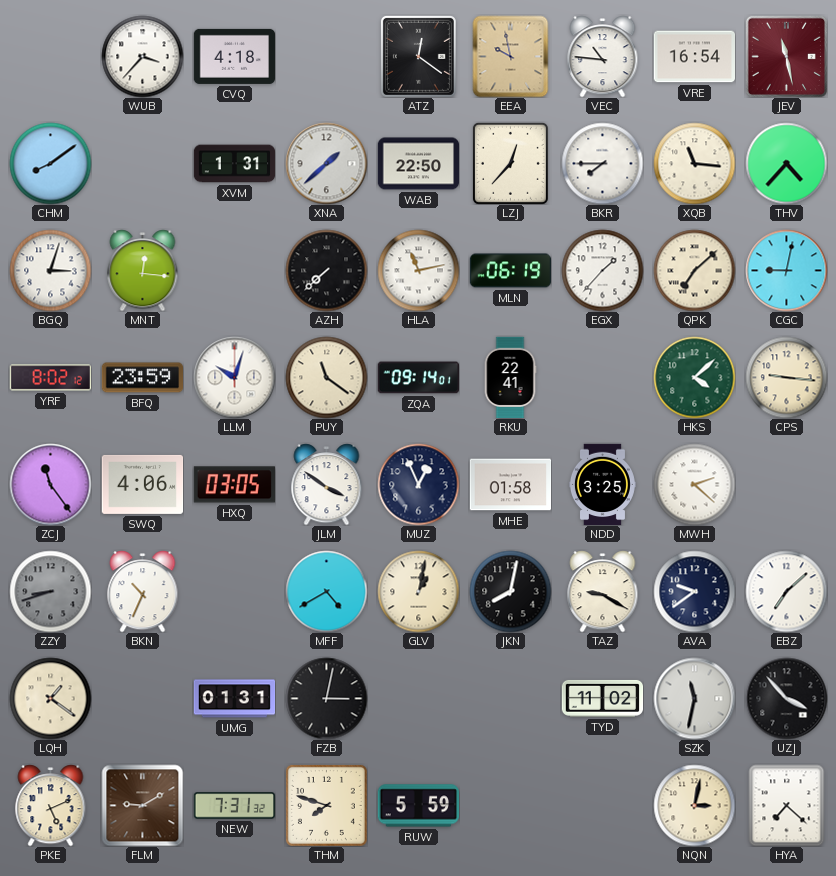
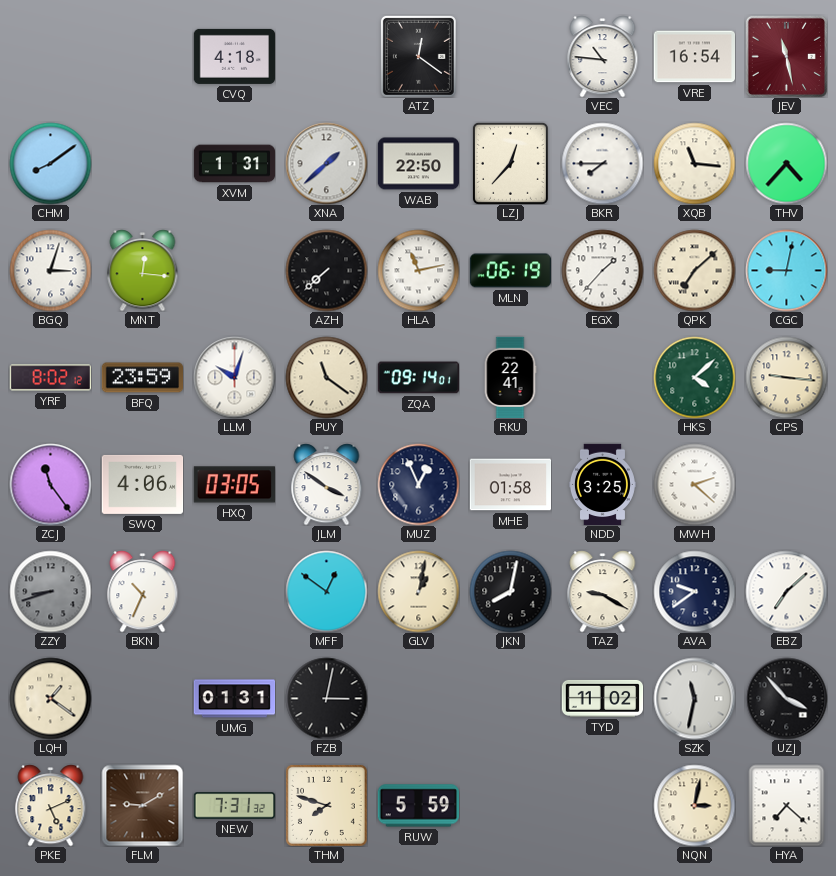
WUB: 3:37 -> none
EEA: 9:58 -> none
MFF: 4:40 -> 12:51
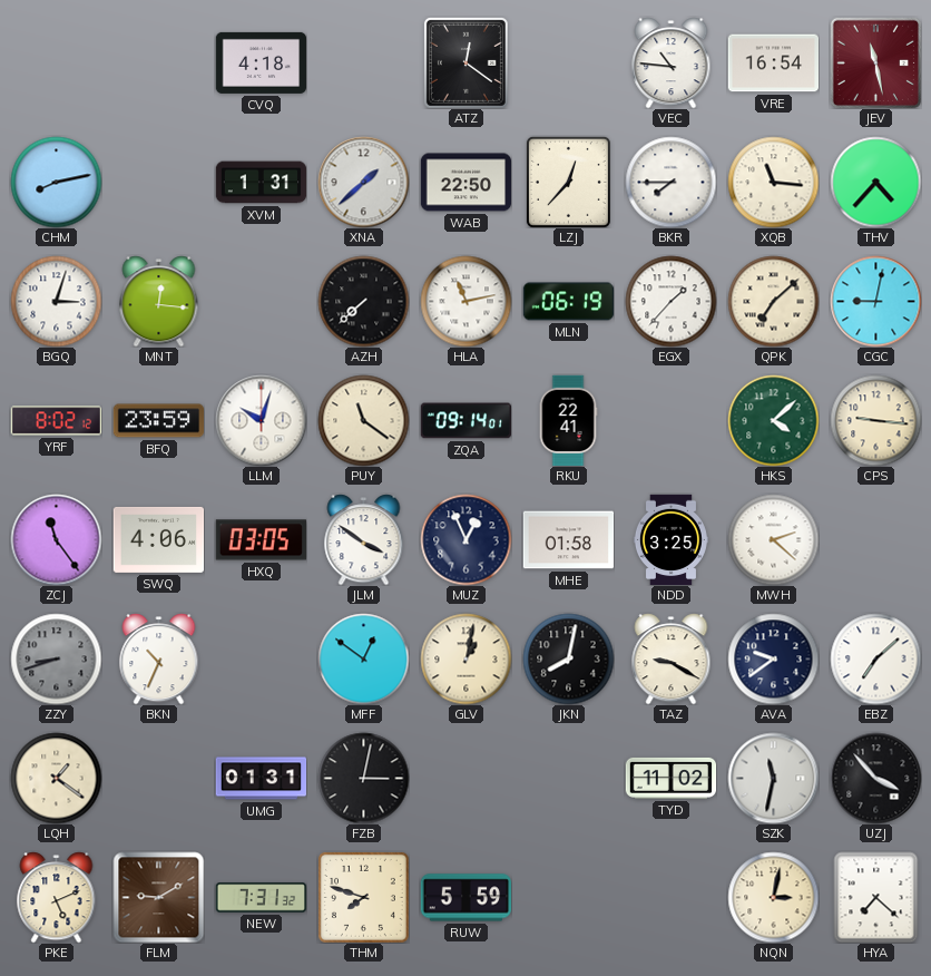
CHM: 8:09 -> 8:13
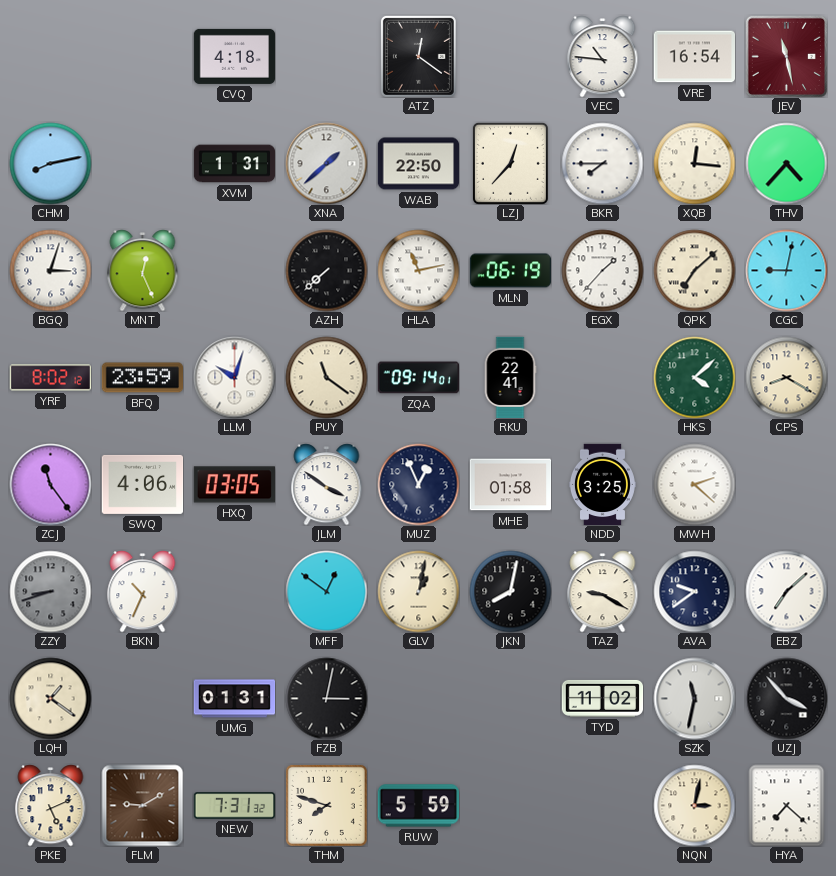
XQB: 11:16 -> 12:16
MNT: 12:16 -> 12:26
CPS: 9:16 -> 8:20
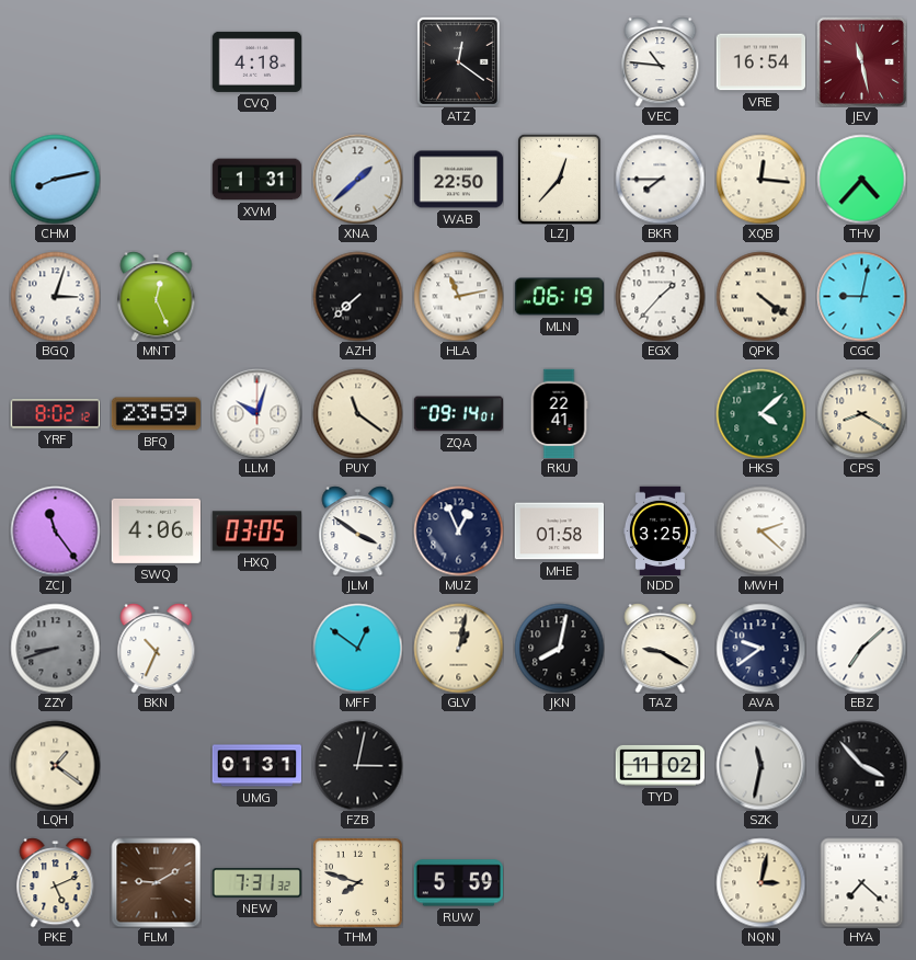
QPK: 7:08 -> 4:21
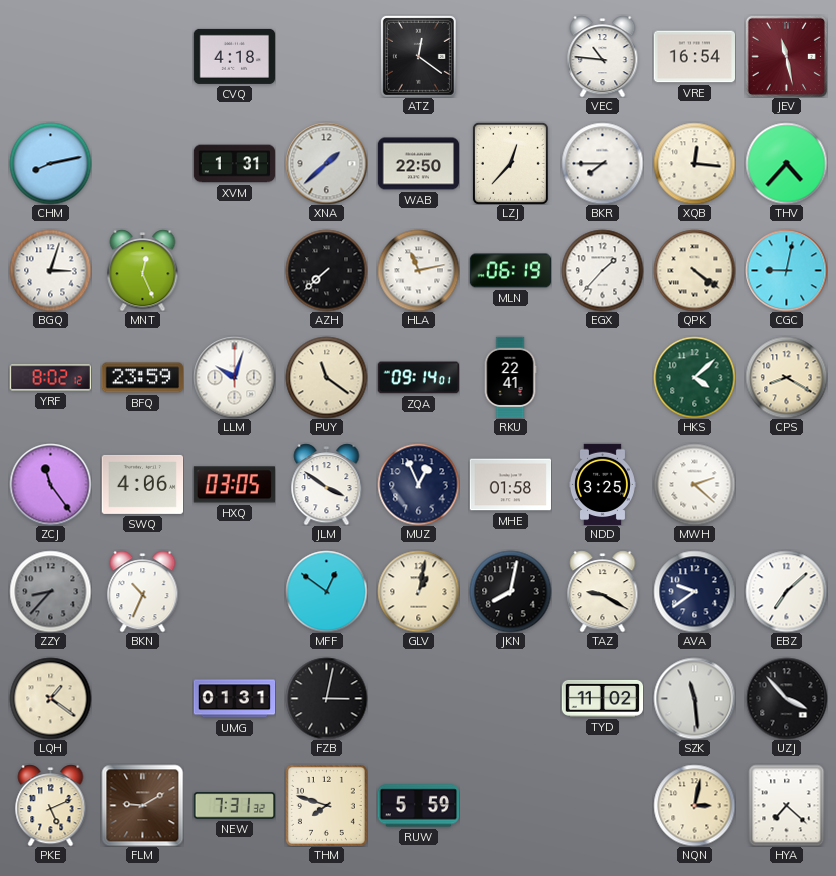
ZZY: 8:42 -> 8:37
SZK: 11:32 -> 11:29
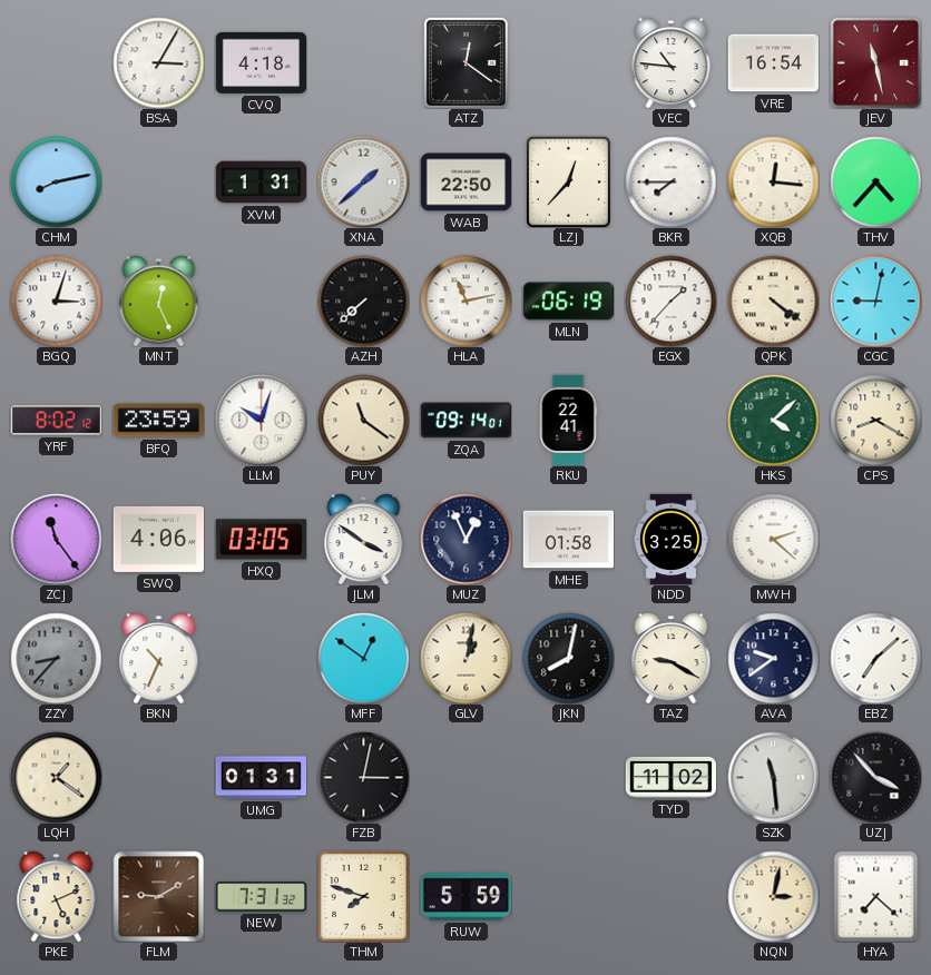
BSA: none -> 3:05
